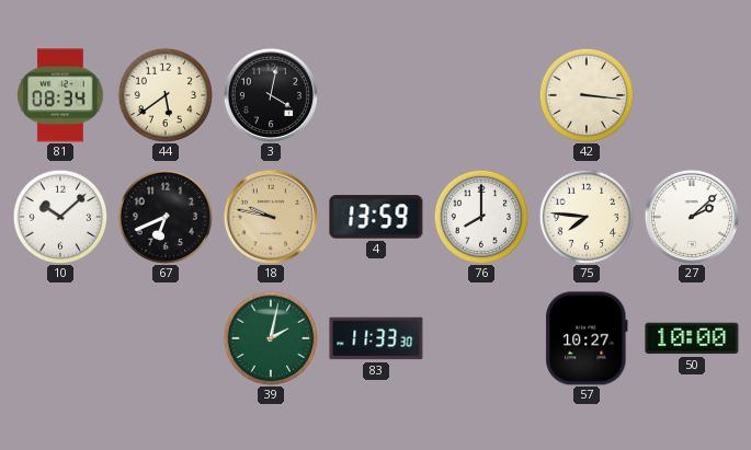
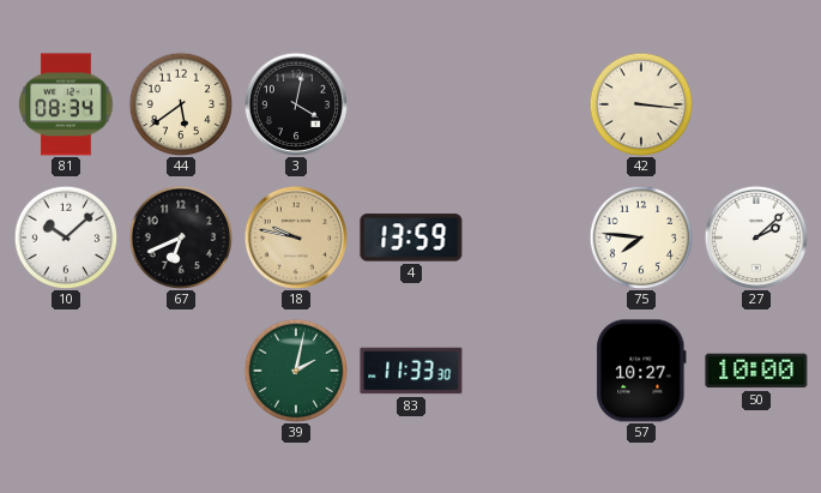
76: 8:00 -> none
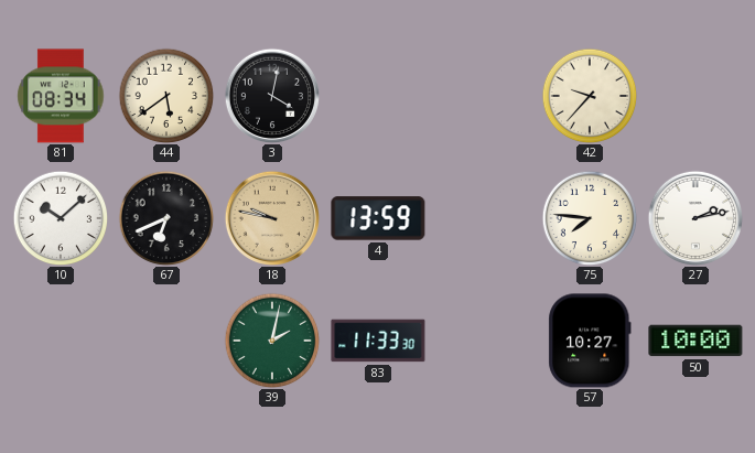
42: 3:16 -> 9:37
27: 2:08 -> 2:13
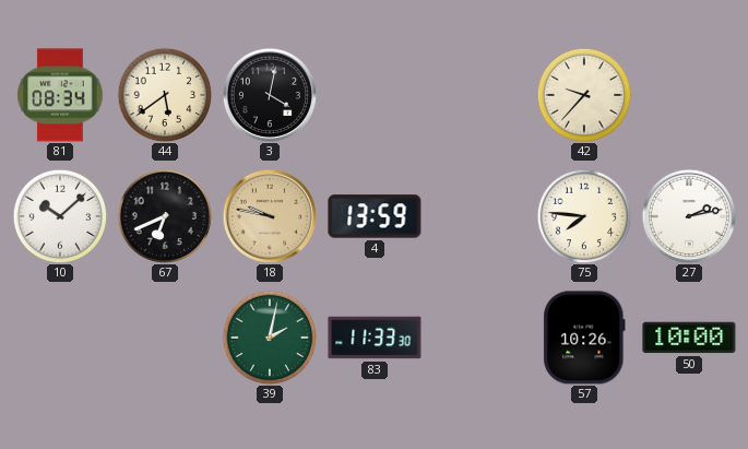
57: 10:27 -> 10:26
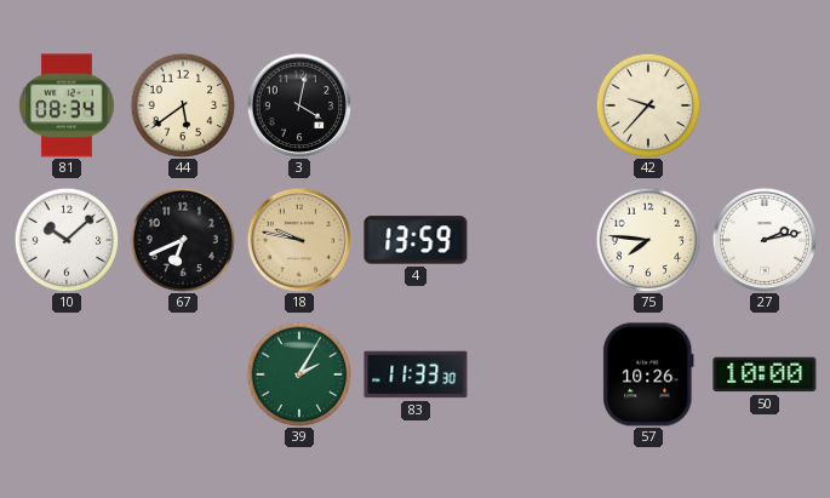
39: 2:02 -> 2:05
